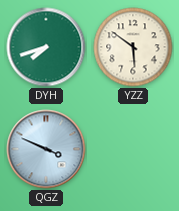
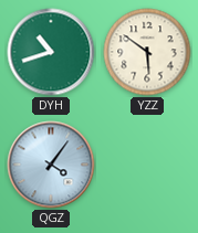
DYH: 7:42 -> 10:42
QGZ: 3:49 -> 4:06
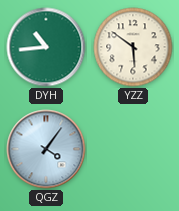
DYH: 10:42 -> 10:44
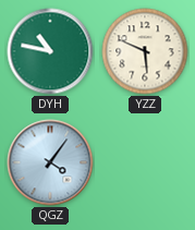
DYH: 10:44 -> 10:47
YZZ: 5:51 -> 5:49
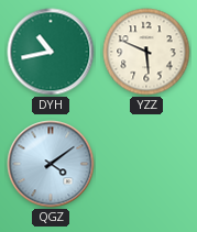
DYH: 10:47 -> 10:43
QGZ: 4:06 -> 4:09
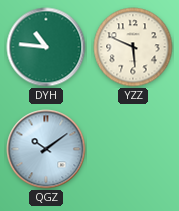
DYH: 10:43 -> 10:46
QGZ: 4:09 -> 10:09
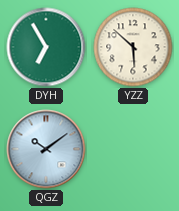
DYH: 10:46 -> 6:55
YZZ: 5:49 -> 5:52
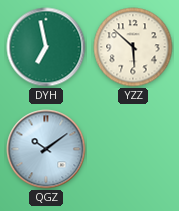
DYH: 6:55 -> 6:58
